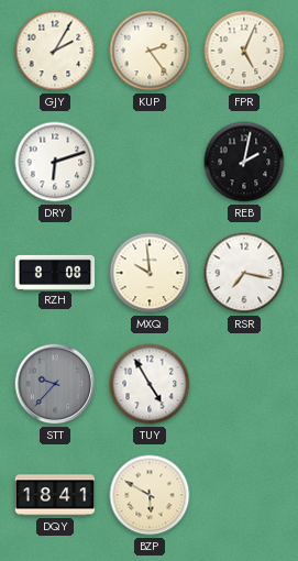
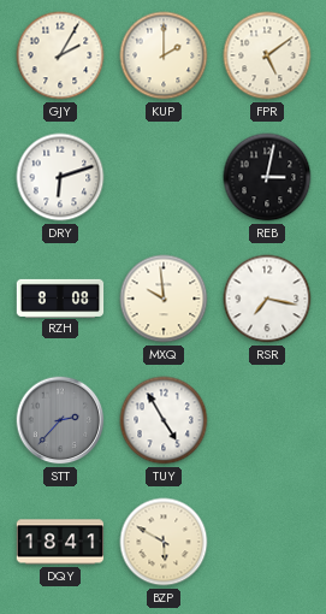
KUP: 2:24 -> 2:00
FPR: 5:04 -> 5:09
REB: 2:02 -> 3:02
STT: 9:37 -> 2:37
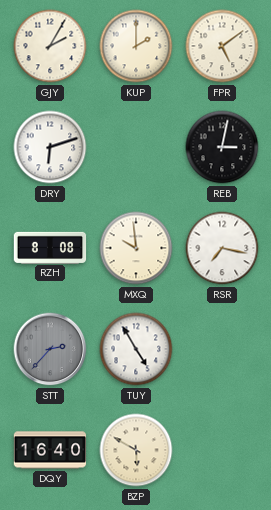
DQY: 18:41 -> 16:40
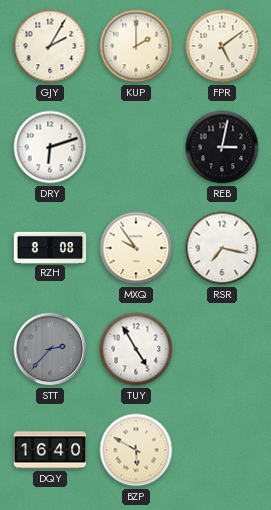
MXQ: 9:59 -> 9:54
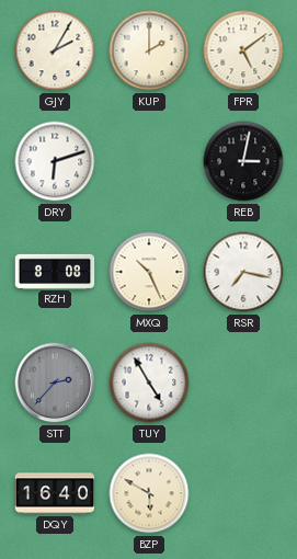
MXQ: 9:54 -> 10:26
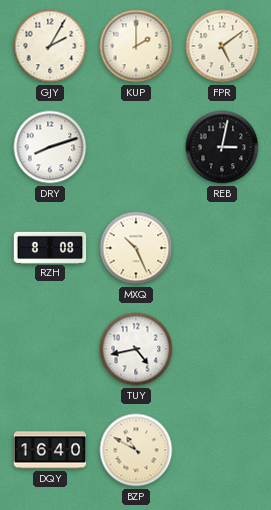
DRY: 6:12 -> 8:12
RSR: 7:17 -> none
STT: 2:37 -> none
TUY: 4:55 -> 4:43
BZP: 5:50 -> 10:50
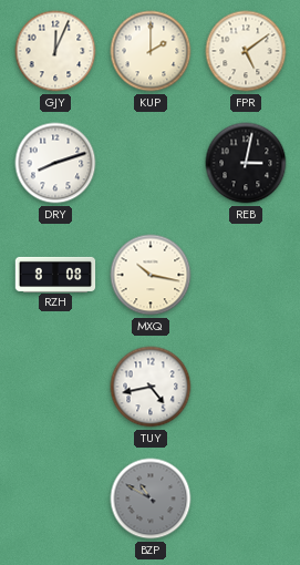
GJY: 2:05 -> 12:04
MXQ: 10:26 -> 10:17
DQY: 16:40 -> none
BZP dial: cream -> grey
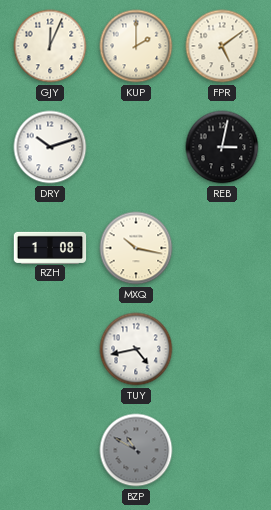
DRY: 8:12 -> 10:12
RZH: 8:08 -> 1:08
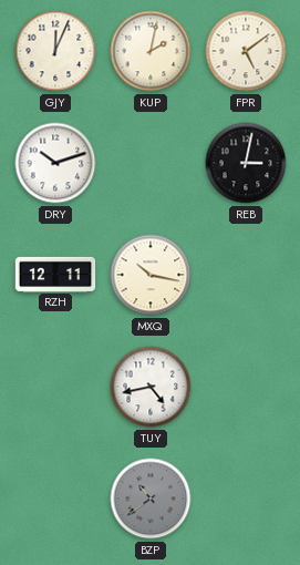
KUP: 2:00 -> 2:02
RZH: 1:08 -> 12:11
BZP: 10:50 -> 10:39
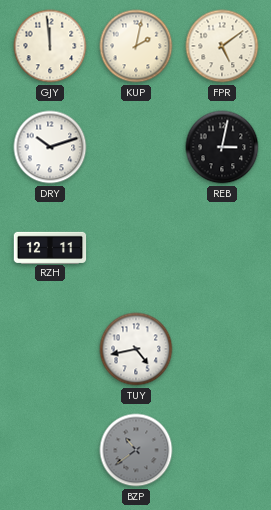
GJY: 12:04 -> 11:59
MXQ: 10:17 -> none
